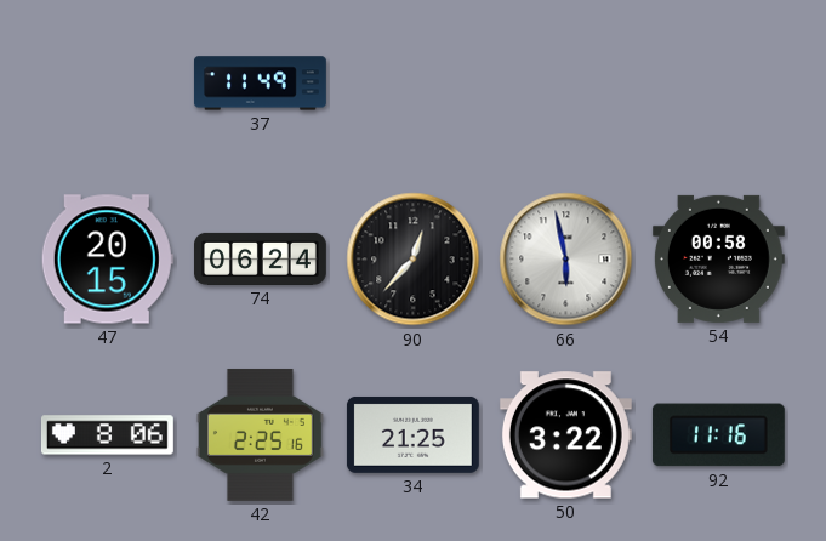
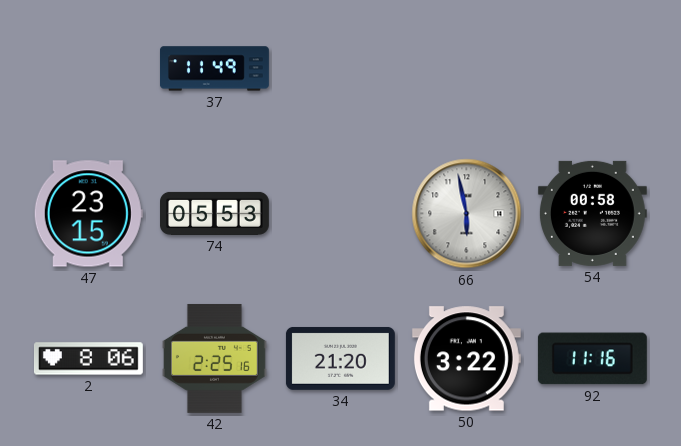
47: 20:15 -> 23:15
74: 06:24 -> 05:53
90: 12:37 -> none
34: 21:25 -> 21:20
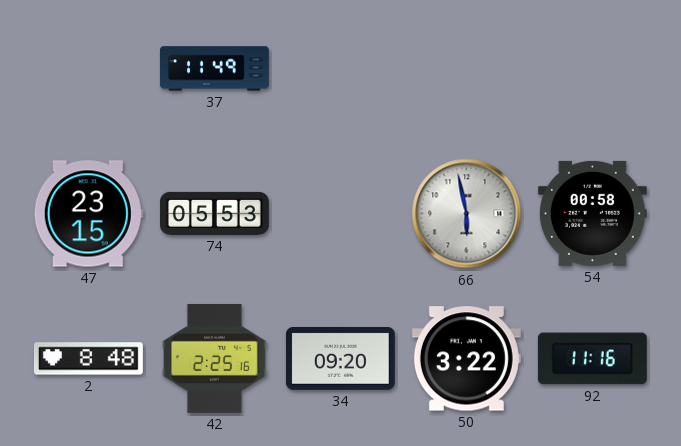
2: 8:06 -> 8:48
34: 21:20 -> 09:20
